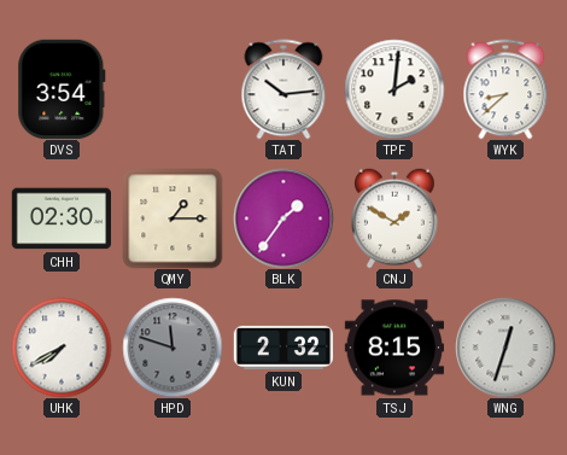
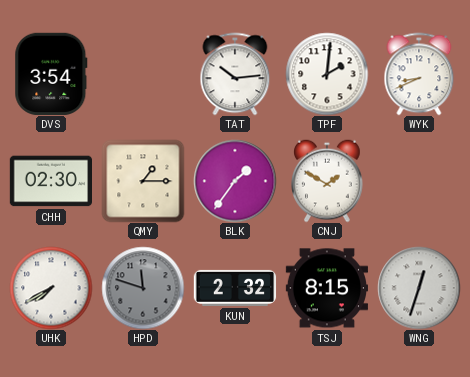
WYK: 8:38 -> 8:41
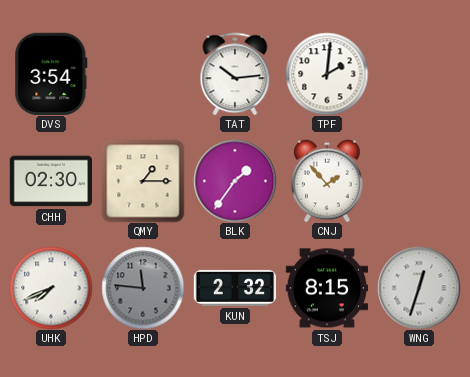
WYK: 8:41 -> none
CNJ: 1:50 -> 1:53
UHK: 7:40 -> 7:41
HPD: 11:48 -> 11:46
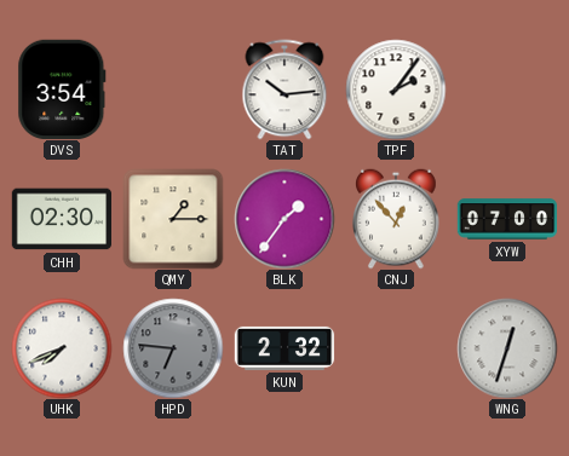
TPF: 2:01 -> 2:06
CNJ: 1:53 -> 12:53
XYW: none -> 07:00
HPD: 11:46 -> 6:46
TSJ: 8:15 -> none
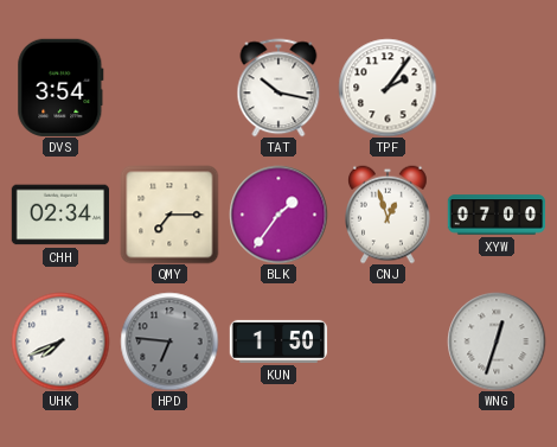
TAT: 10:14 -> 10:17
CHH: 02:30 -> 02:34
QMY: 1:15 -> 7:15
CNJ: 12:53 -> 12:57
KUN: 2:32 -> 1:50
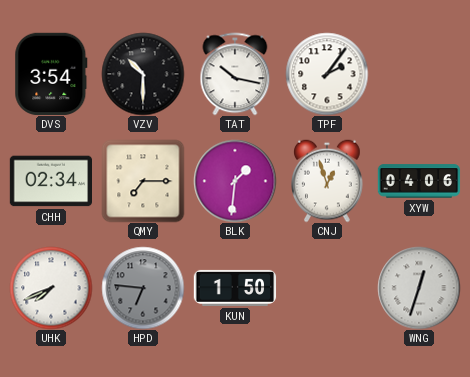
VZV: none -> 10:30
BLK: 1:36 -> 1:31
XYW: 07:00 -> 04:06
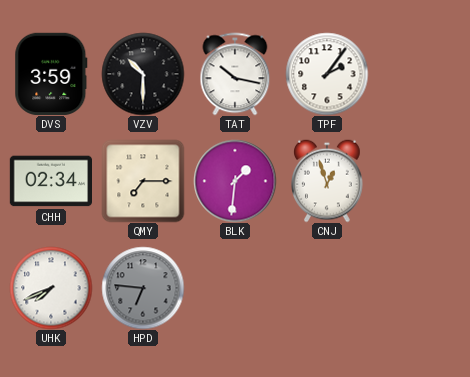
DVS: 3:54 -> 3:59
XYW: 04:06 -> none
KUN: 1:50 -> none
WNG: 12:33 -> none
